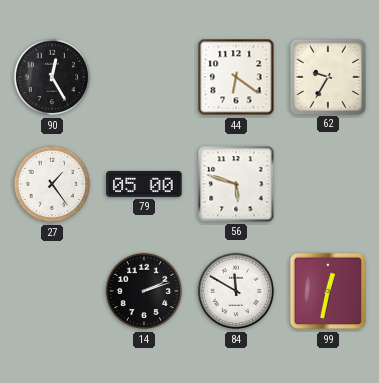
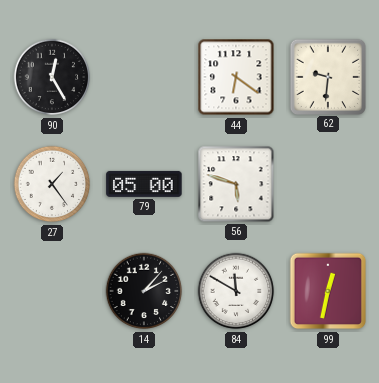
62: 9:35 -> 9:31
14: 2:12 -> 2:07
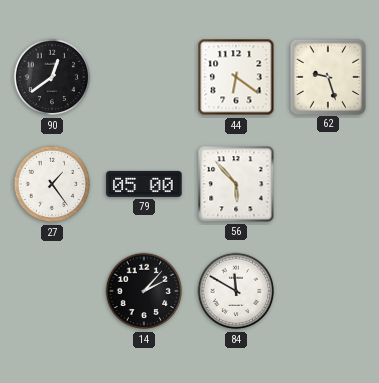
90: 12:25 -> 12:39
62: 9:31 -> 9:27
56: 5:48 -> 5:53
99: 12:32 -> none
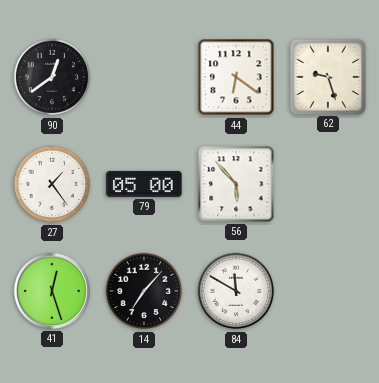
41: none -> 12:27
14: 2:07 -> 7:07
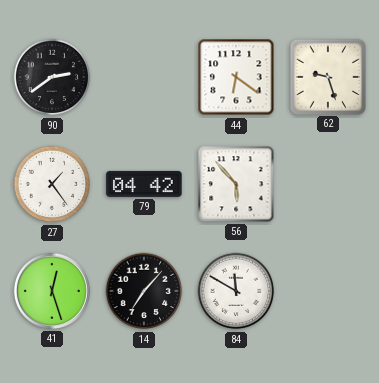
90: 12:39 -> 2:39
79: 05:00 -> 04:42
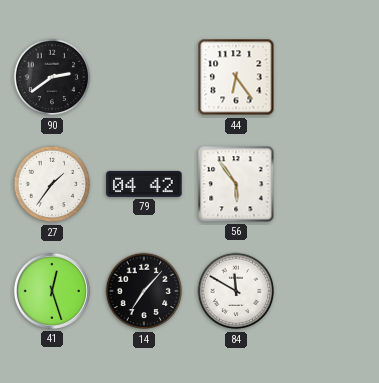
44: 6:21 -> 6:24
62: 9:27 -> none
27: 1:24 -> 1:36
56: 5:53 -> 5:54
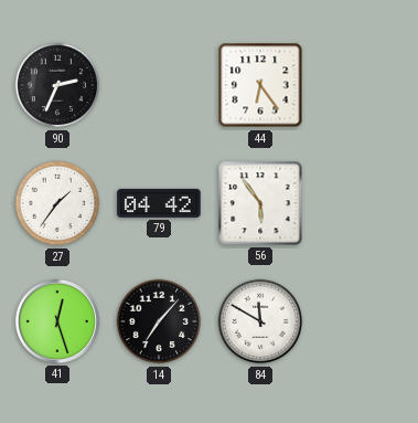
90: 2:39 -> 2:34
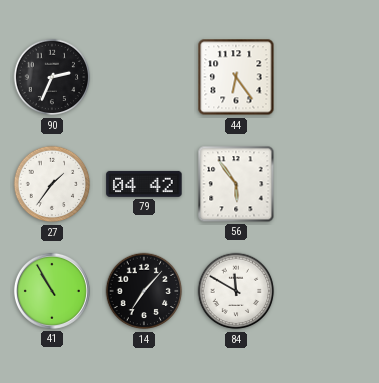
41: 12:27 -> 10:55
